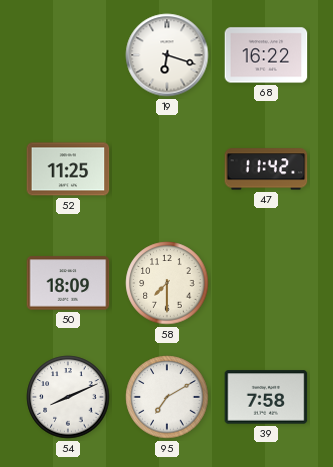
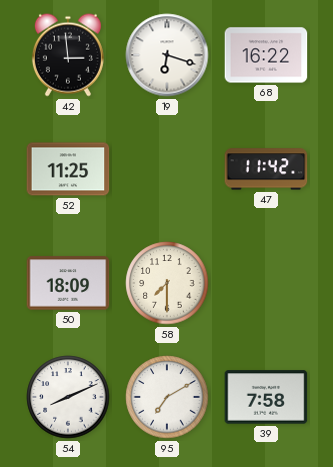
42: none -> 2:59
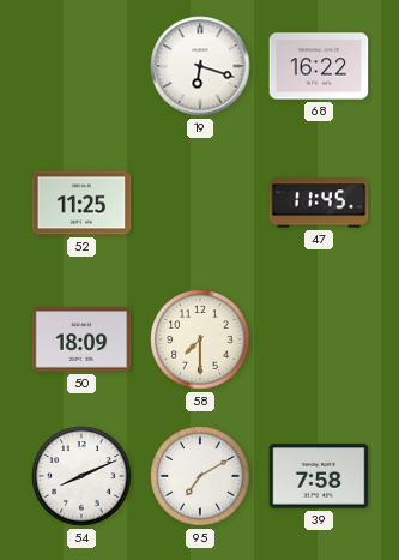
42: 2:59 -> none
47: 11:42 -> 11:45
